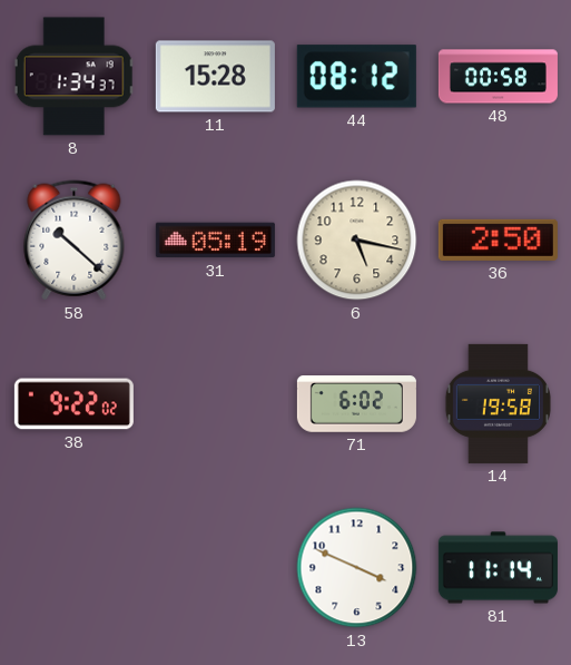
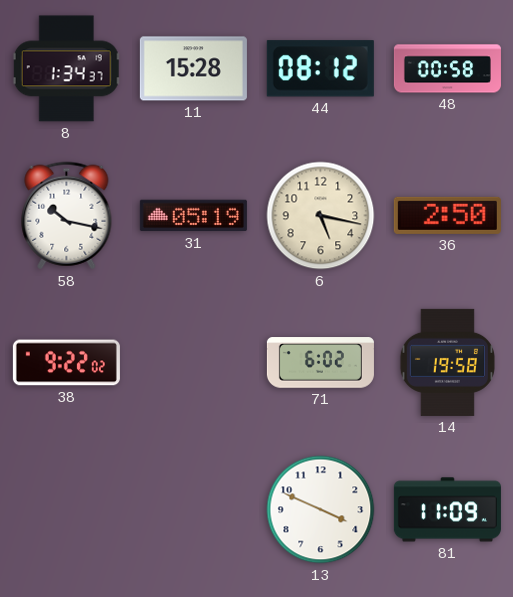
58: 10:22 -> 10:17
81: 11:14 -> 11:09
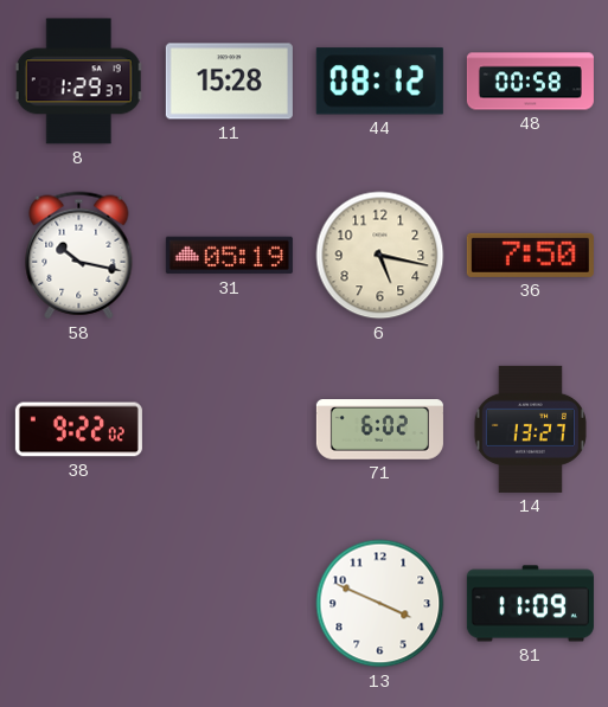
8: 1:34 -> 1:29
36: 2:50 -> 7:50
14: 19:58 -> 13:27
